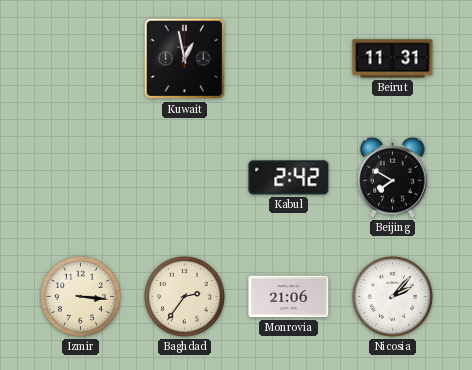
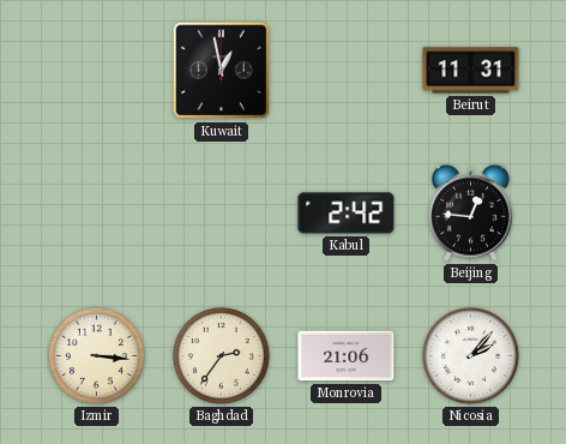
Beijing: 7:50 -> 12:46
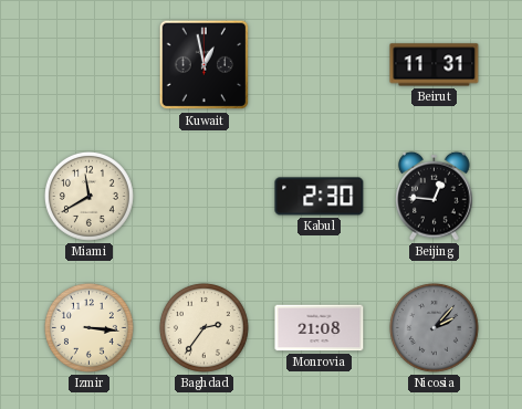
Miami: none -> 11:40
Kabul: 2:42 -> 2:30
Monrovia: 21:06 -> 21:08
Nicosia dial: white -> grey
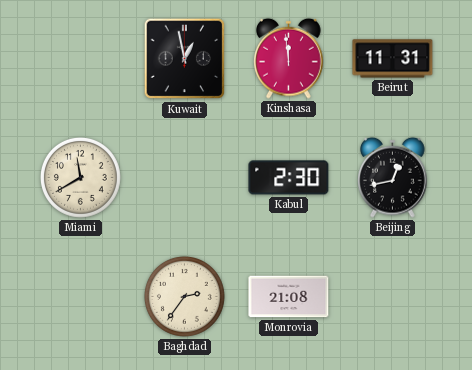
Kinshasa: none -> 11:59
Beijing: 12:46 -> 12:43
Izmir: 3:16 -> none
Nicosia: 2:07 -> none
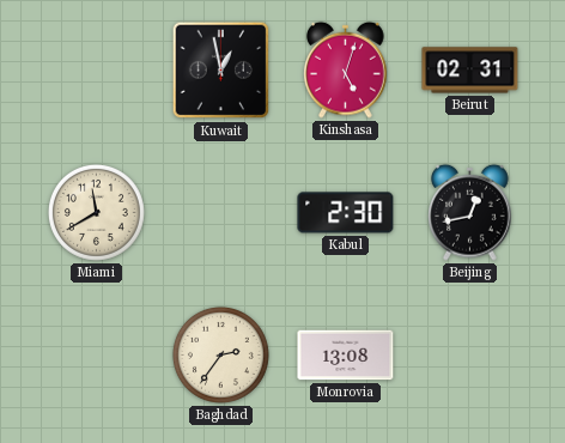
Kinshasa: 11:59 -> 5:03
Beirut: 11:31 -> 02:31
Monrovia: 21:08 -> 13:08
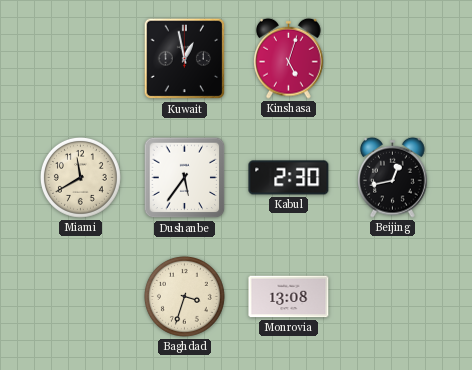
Beirut: 02:31 -> none
Dushanbe: none -> 5:36
Baghdad: 2:36 -> 3:33
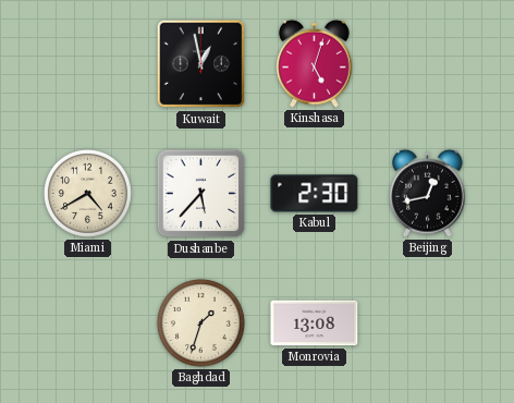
Miami: 11:40 -> 4:40
Dushanbe: 5:36 -> 5:37
Baghdad: 3:33 -> 1:33
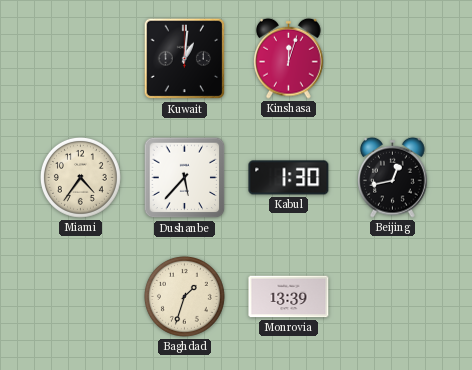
Kuwait: 12:58 -> 1:01
Kinshasa: 5:03 -> 12:03
Miami: 4:40 -> 4:36
Kabul: 2:30 -> 1:30
Monrovia: 13:08 -> 13:39
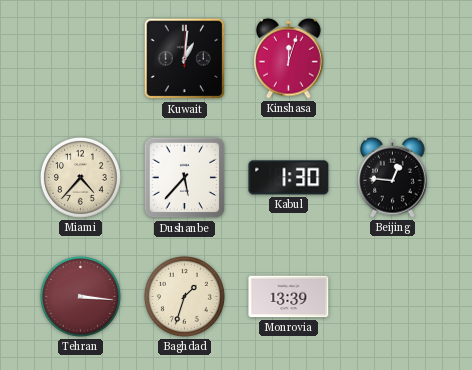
Miami: 4:36 -> 4:37
Beijing: 12:43 -> 12:46
Tehran: none -> 3:16
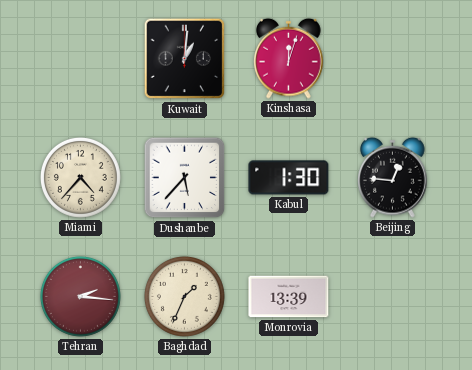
Tehran: 3:16 -> 2:16
Baghdad: 1:33 -> 1:34
